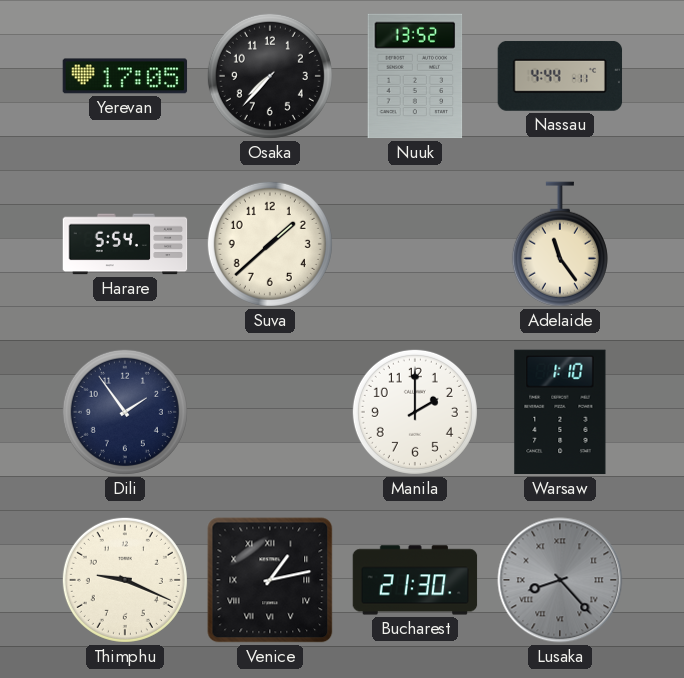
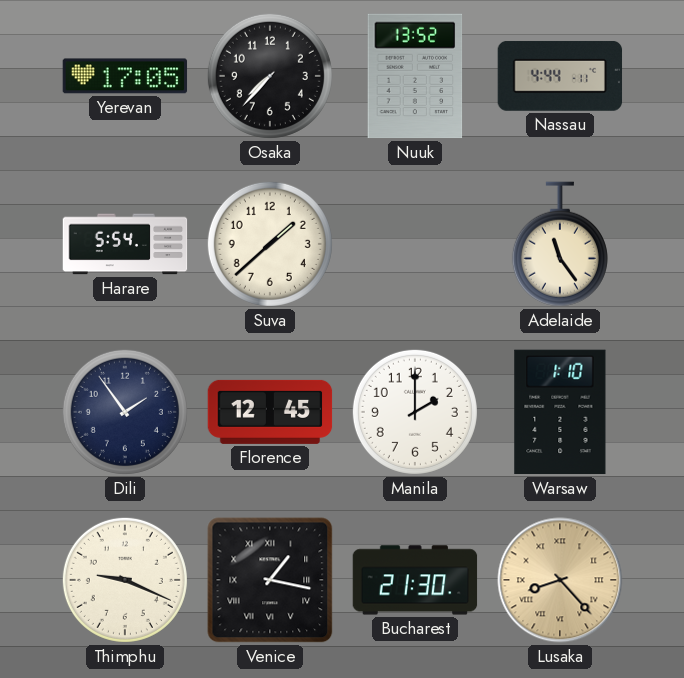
Florence: none -> 12:45
Venice: 1:13 -> 1:17
Lusaka dial: grey -> champagne
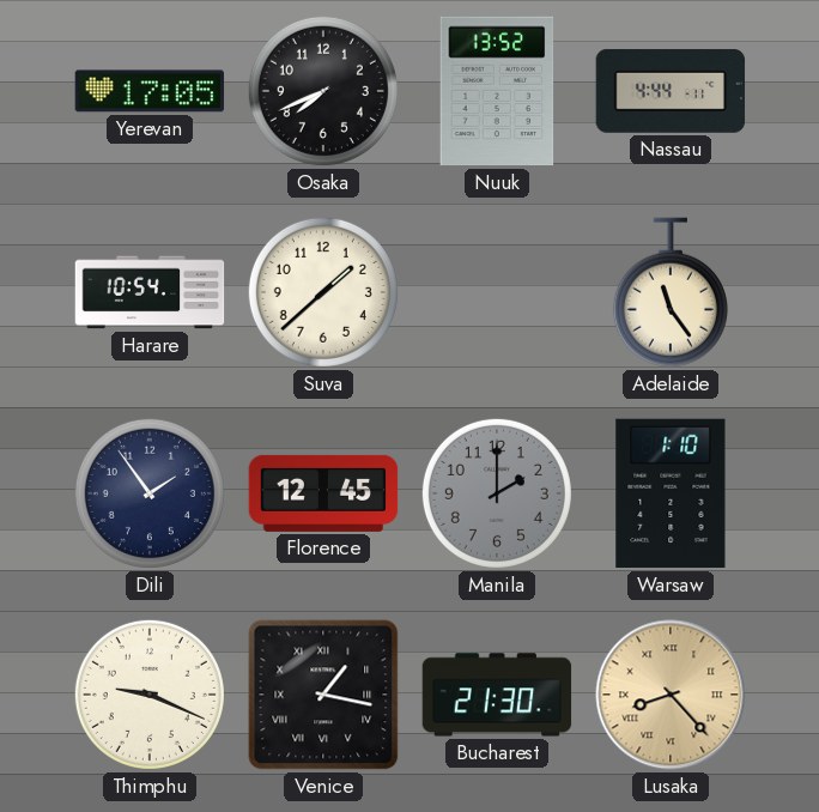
Osaka: 7:37 -> 7:41
Harare: 5:54 -> 10:54
Manila dial: white -> grey
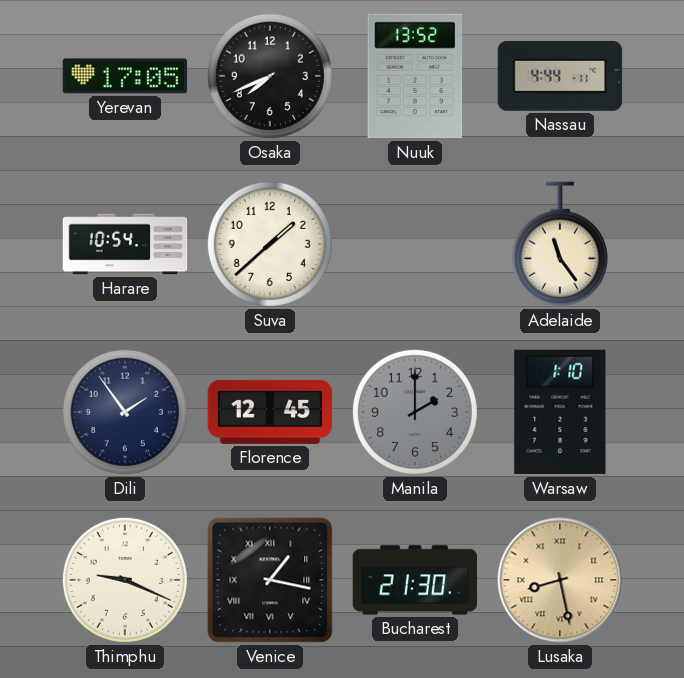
Lusaka: 8:23 -> 8:28
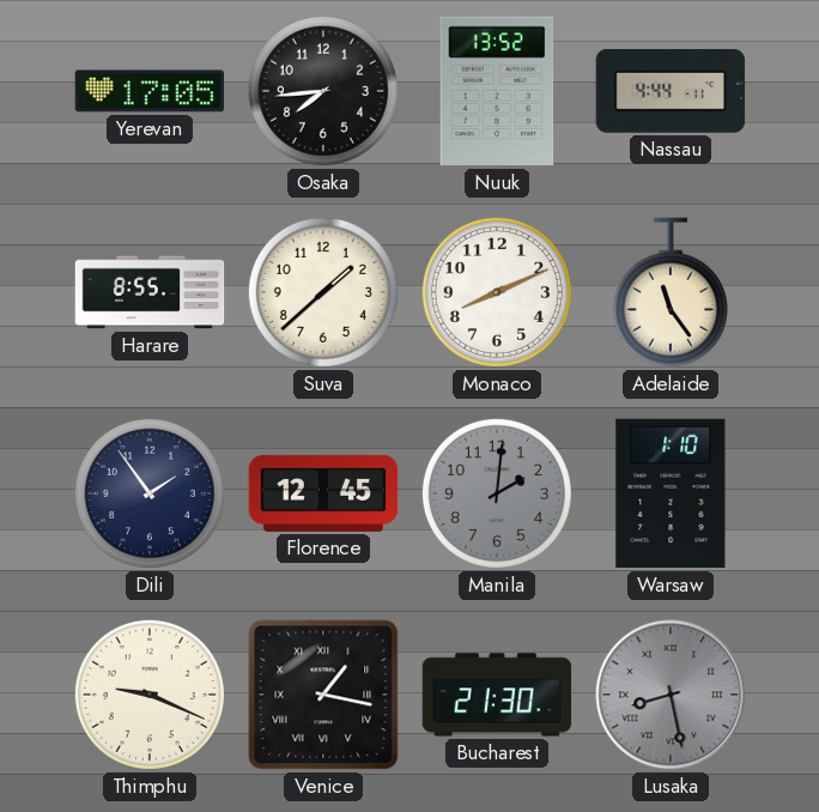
Osaka: 7:41 -> 7:44
Harare: 10:54 -> 8:55
Monaco: none -> 8:11
Manila: 2:00 -> 2:01
Lusaka dial: champagne -> grey
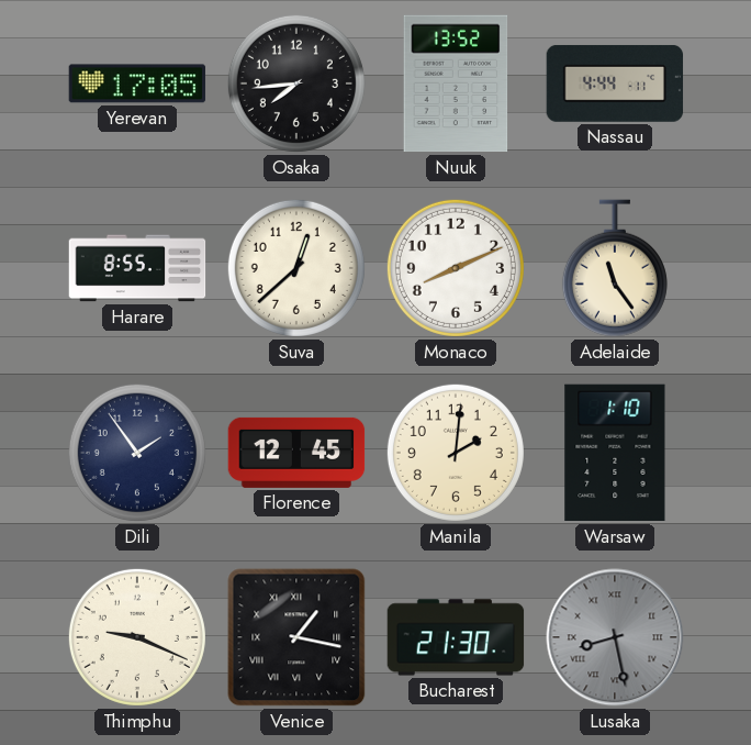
Suva: 1:38 -> 12:38
Manila dial: grey -> cream
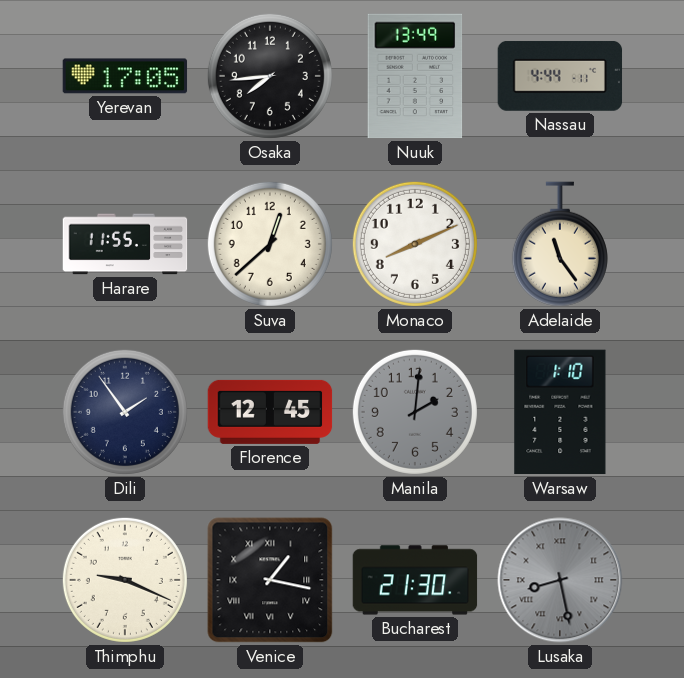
Nuuk: 13:52 -> 13:49
Harare: 8:55 -> 11:55
Manila dial: cream -> grey
